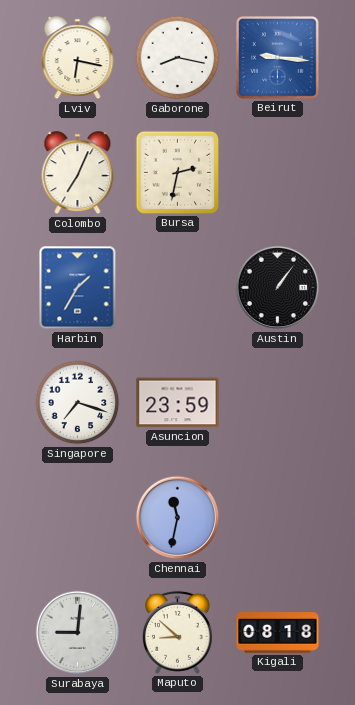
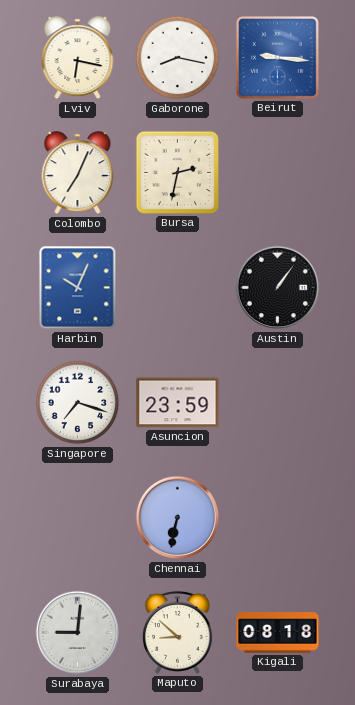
Harbin: 1:35 -> 10:04
Chennai: 11:32 -> 6:32
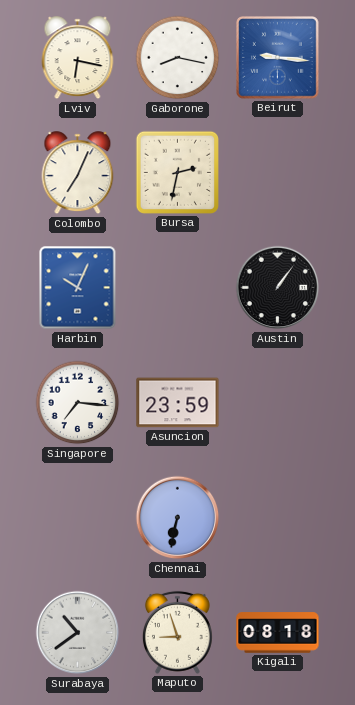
Singapore: 7:18 -> 7:16
Surabaya: 9:01 -> 10:39
Maputo: 8:52 -> 8:57
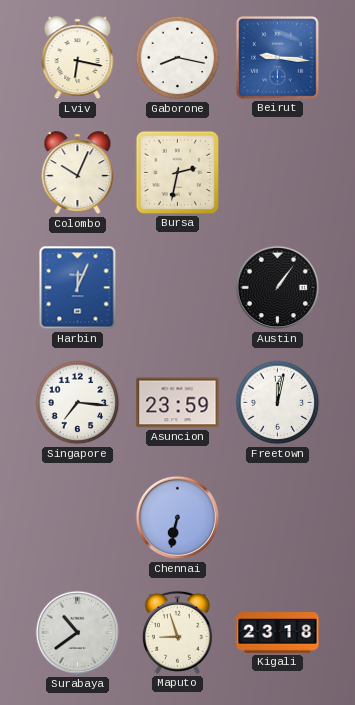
Colombo: 7:04 -> 10:04
Harbin: 10:04 -> 12:04
Freetown: none -> 12:02
Kigali: 08:18 -> 23:18
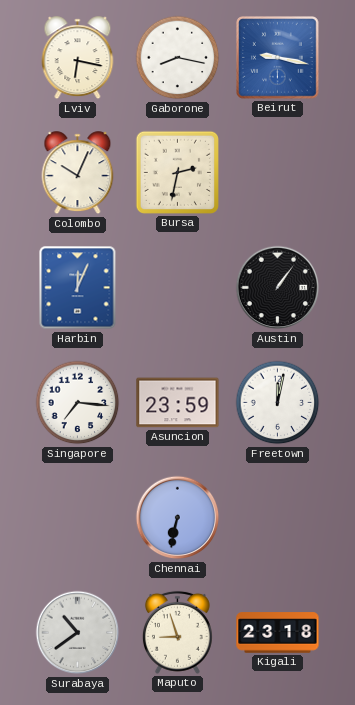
Beirut: 9:16 -> 9:17
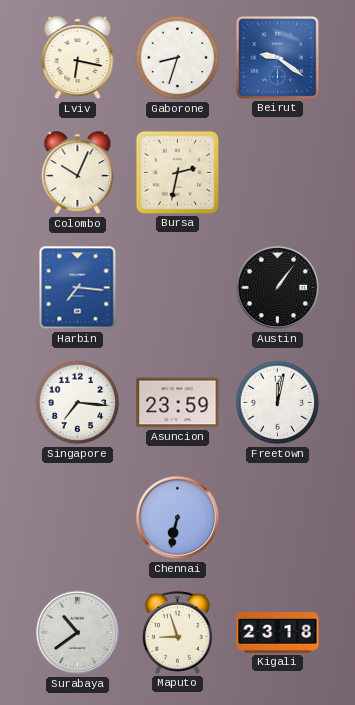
Gaborone: 8:17 -> 8:33
Beirut: 9:17 -> 9:21
Harbin: 12:04 -> 7:16
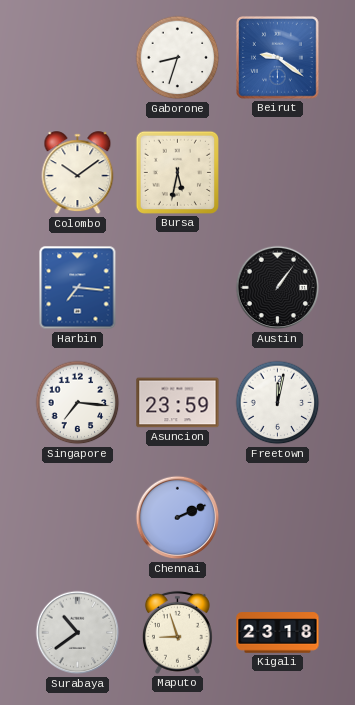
Lviv: 6:17 -> none
Colombo: 10:04 -> 10:09
Bursa: 2:32 -> 5:32
Chennai: 6:32 -> 2:11
